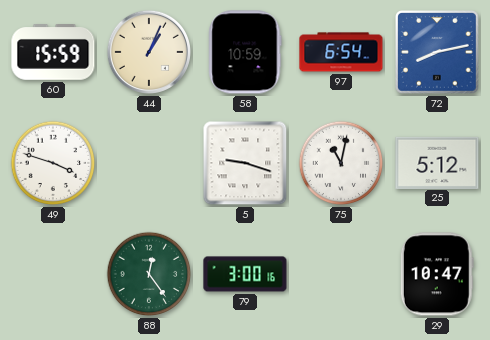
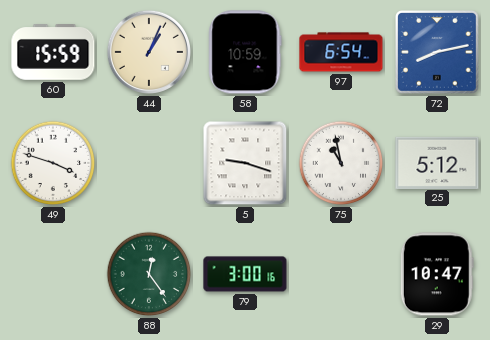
75: 11:02 -> 10:58
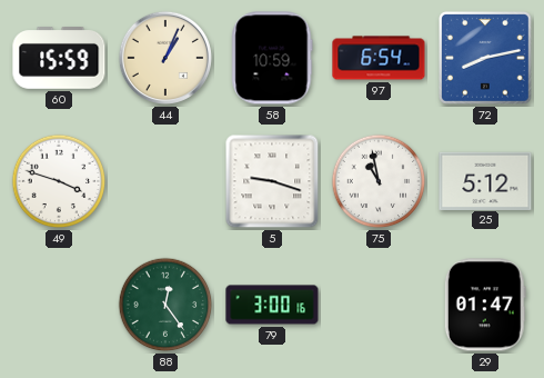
29: 10:47 -> 01:47
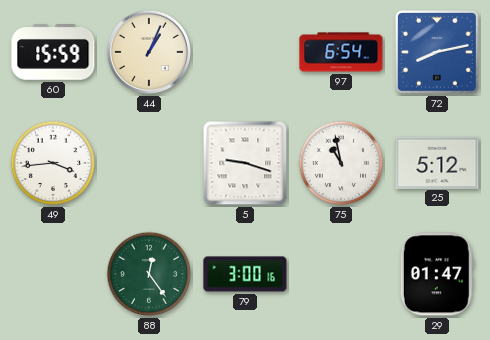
58: 10:59 -> none
49: 3:48 -> 3:44
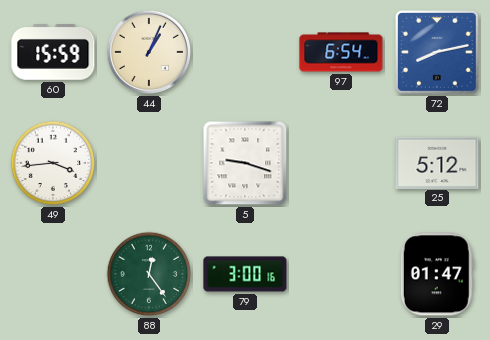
75: 10:58 -> none
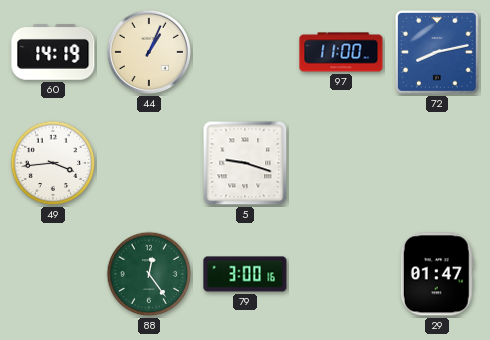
60: 15:59 -> 14:19
97: 6:54 -> 11:00
25: 5:12 -> none
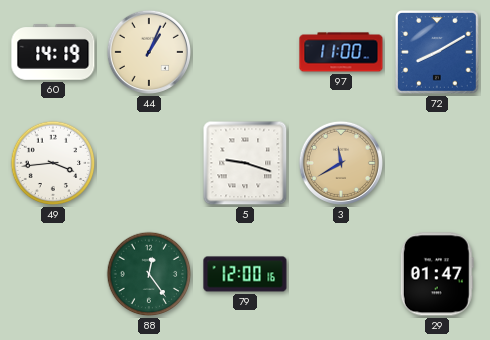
72: 8:13 -> 8:10
3: none -> 11:40
79: 3:00 -> 12:00
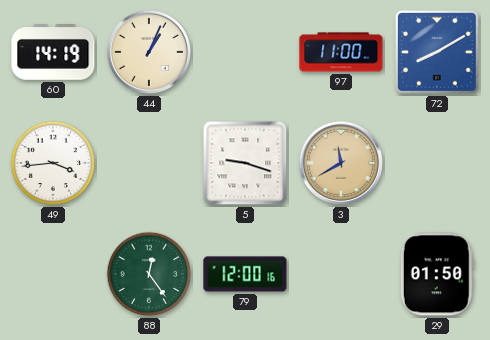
29: 01:47 -> 01:50
